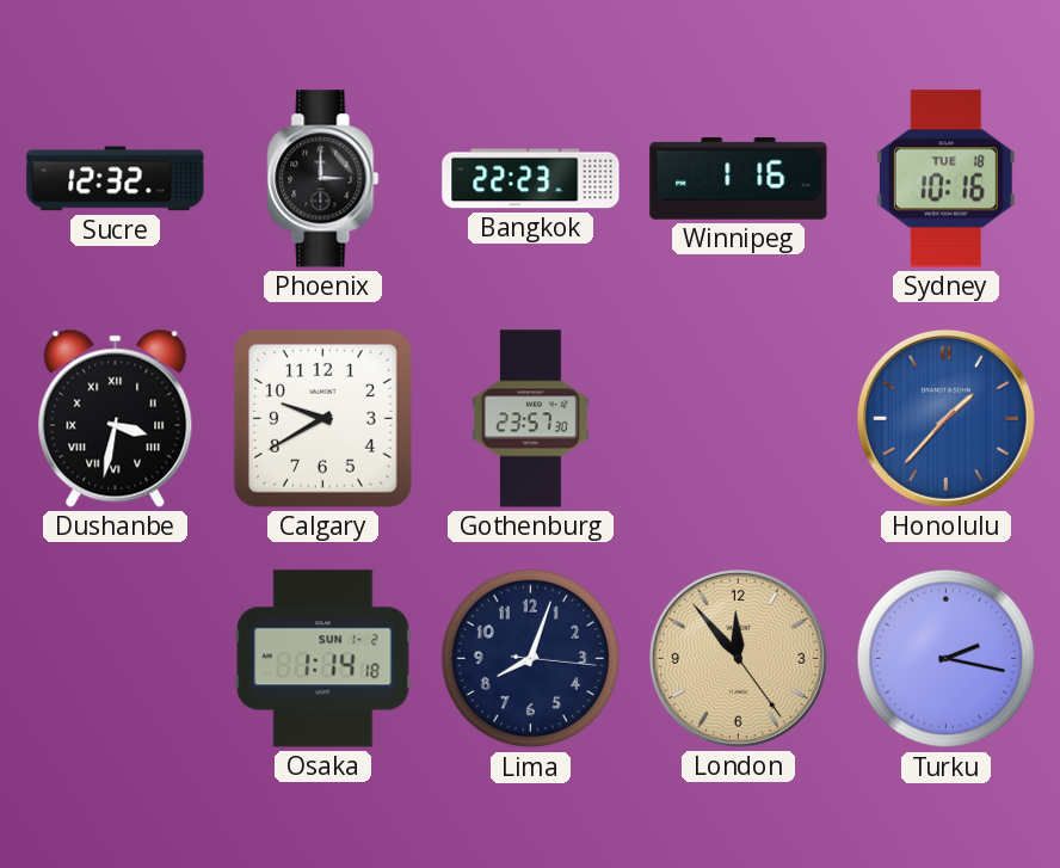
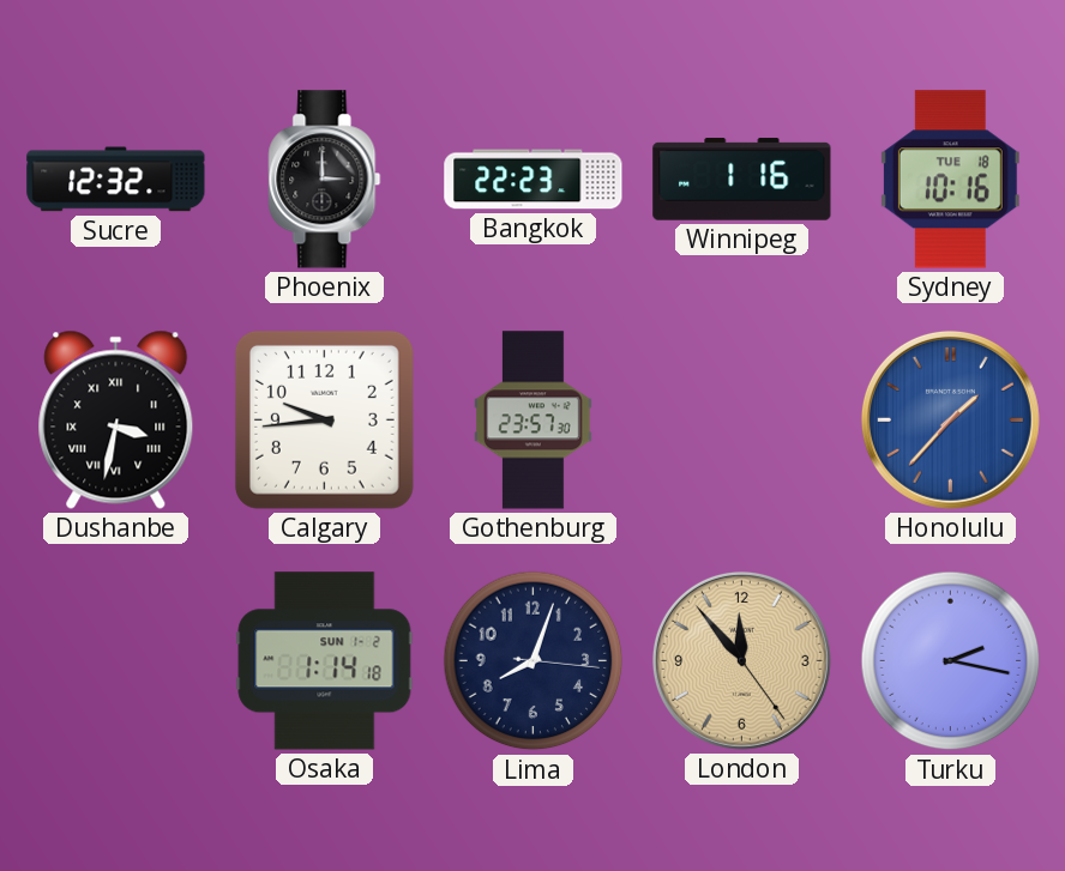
Calgary: 9:40 -> 9:44
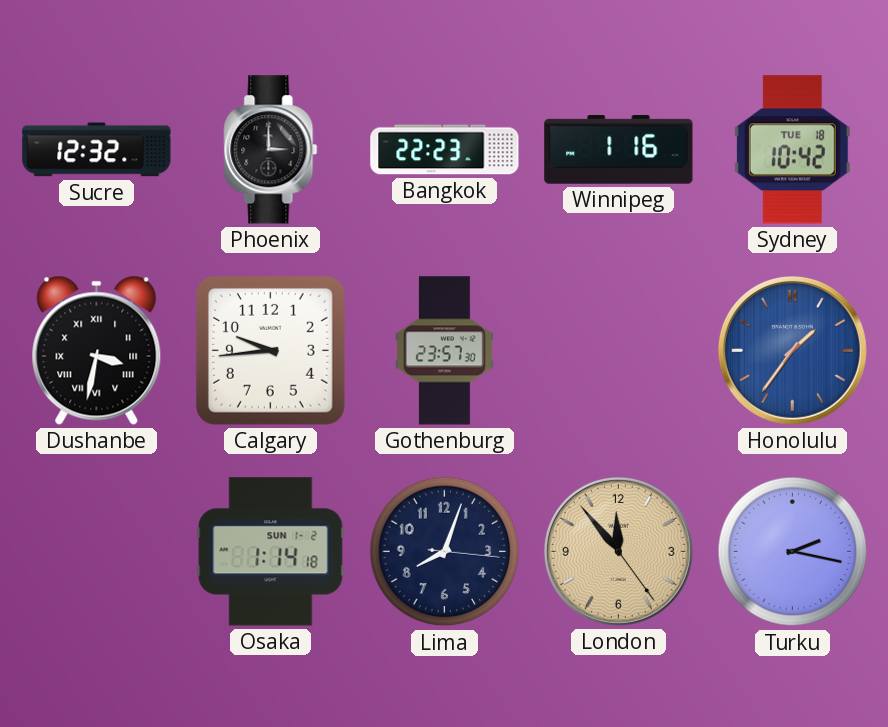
Sydney: 10:16 -> 10:42
Honolulu: 1:37 -> 1:36
